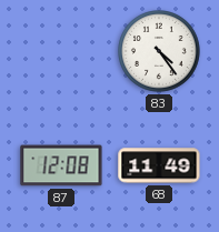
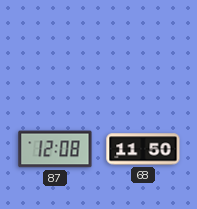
83: 4:24 -> none
68: 11:49 -> 11:50
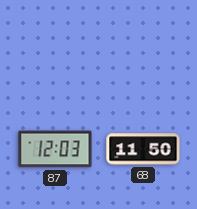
87: 12:08 -> 12:03
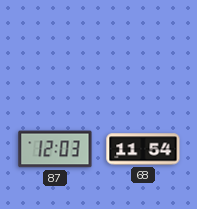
68: 11:50 -> 11:54
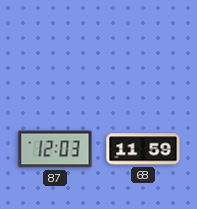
68: 11:54 -> 11:59
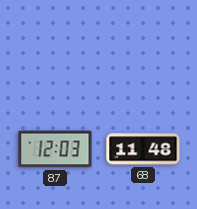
68: 11:59 -> 11:48
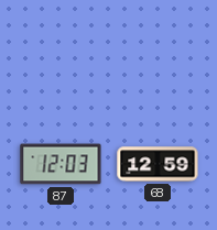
68: 11:48 -> 12:59
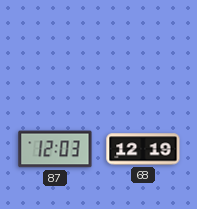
68: 12:59 -> 12:19
